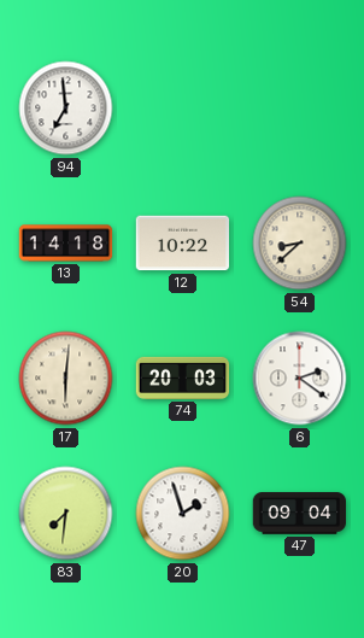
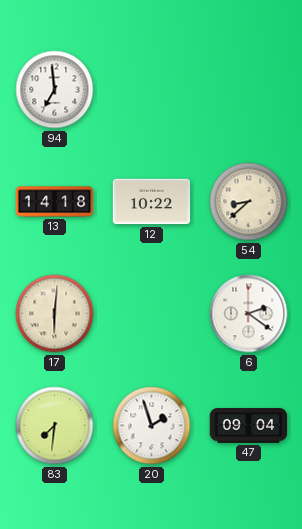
74: 20:03 -> none
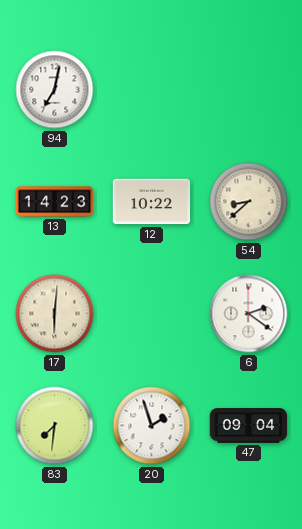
94: 6:59 -> 7:02
13: 14:18 -> 14:23
